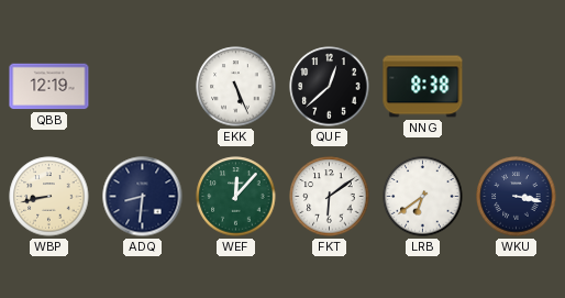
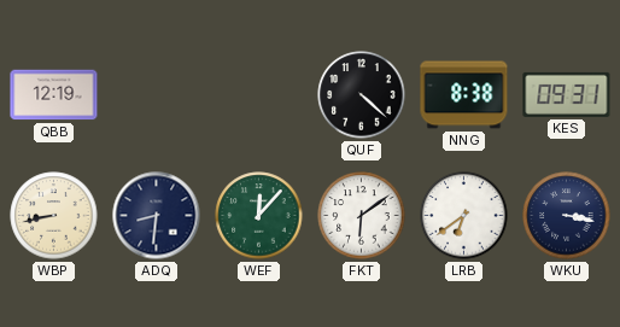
EKK: 5:26 -> none
QUF: 12:38 -> 4:22
KES: none -> 09:31
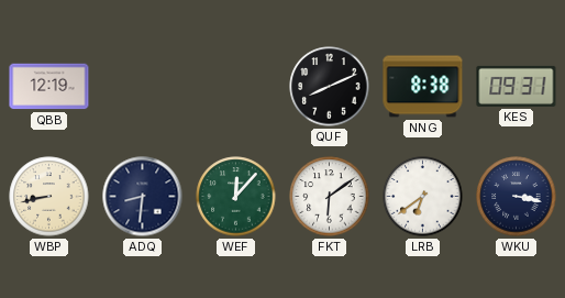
QUF: 4:22 -> 8:11
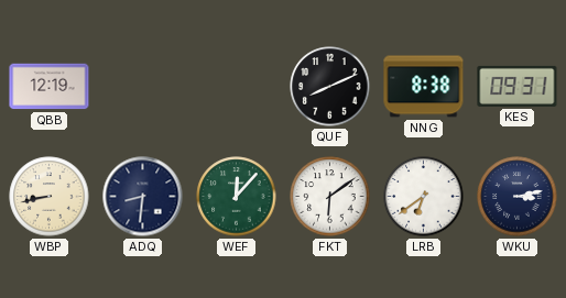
WKU: 3:17 -> 3:13
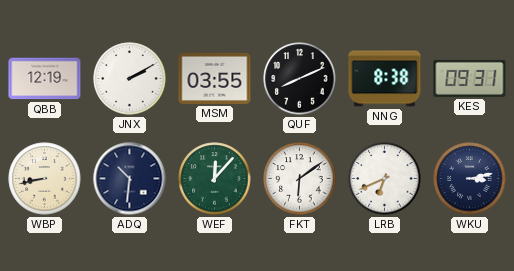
JNX: none -> 2:10
MSM: none -> 03:55
ADQ: 8:31 -> 10:31
LRB: 6:39 -> 6:41
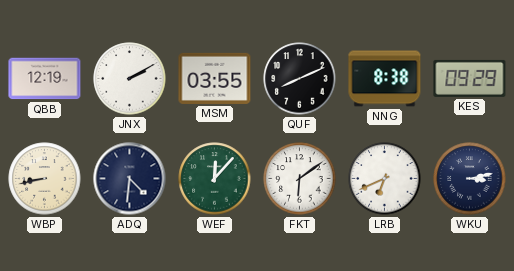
KES: 09:31 -> 09:29
ADQ: 10:31 -> 4:31
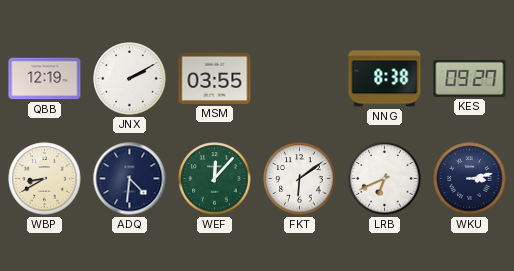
QUF: 8:11 -> none
KES: 09:29 -> 09:27
WBP: 8:43 -> 8:40
